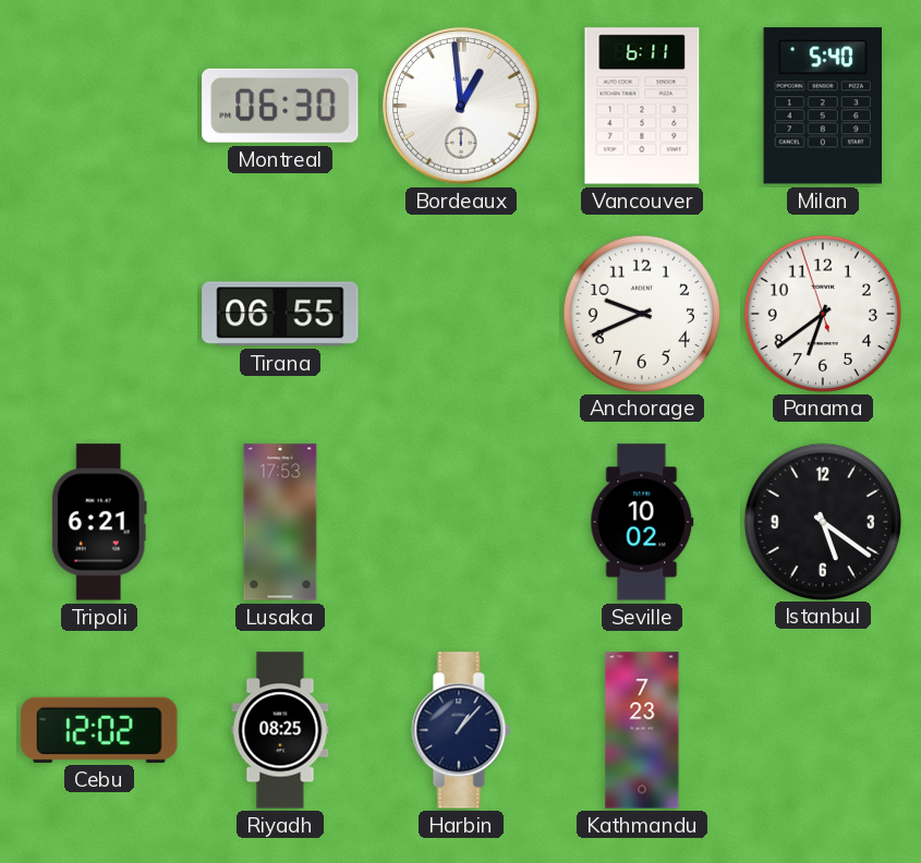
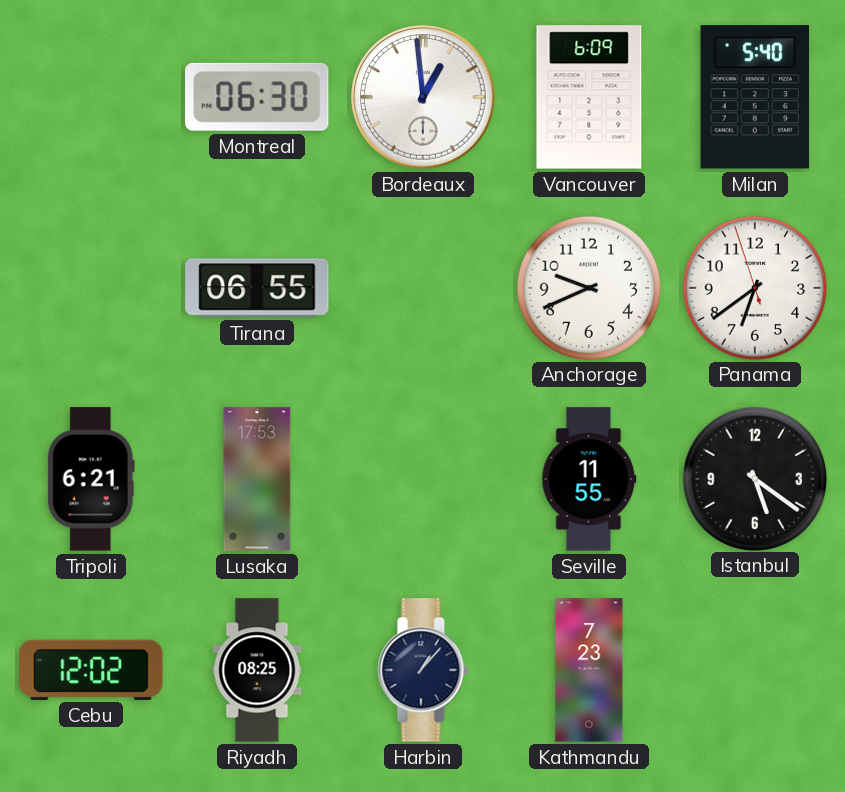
Vancouver: 6:11 -> 6:09
Seville: 10:02 -> 11:55
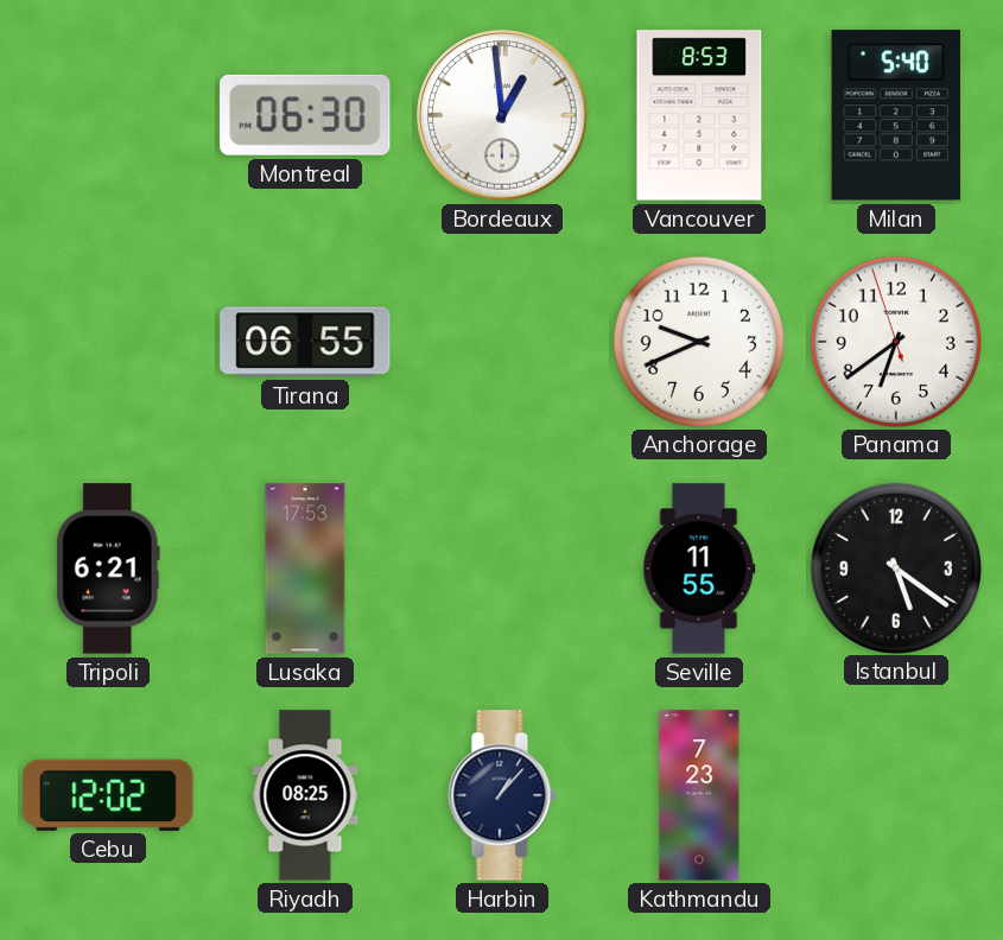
Vancouver: 6:09 -> 8:53
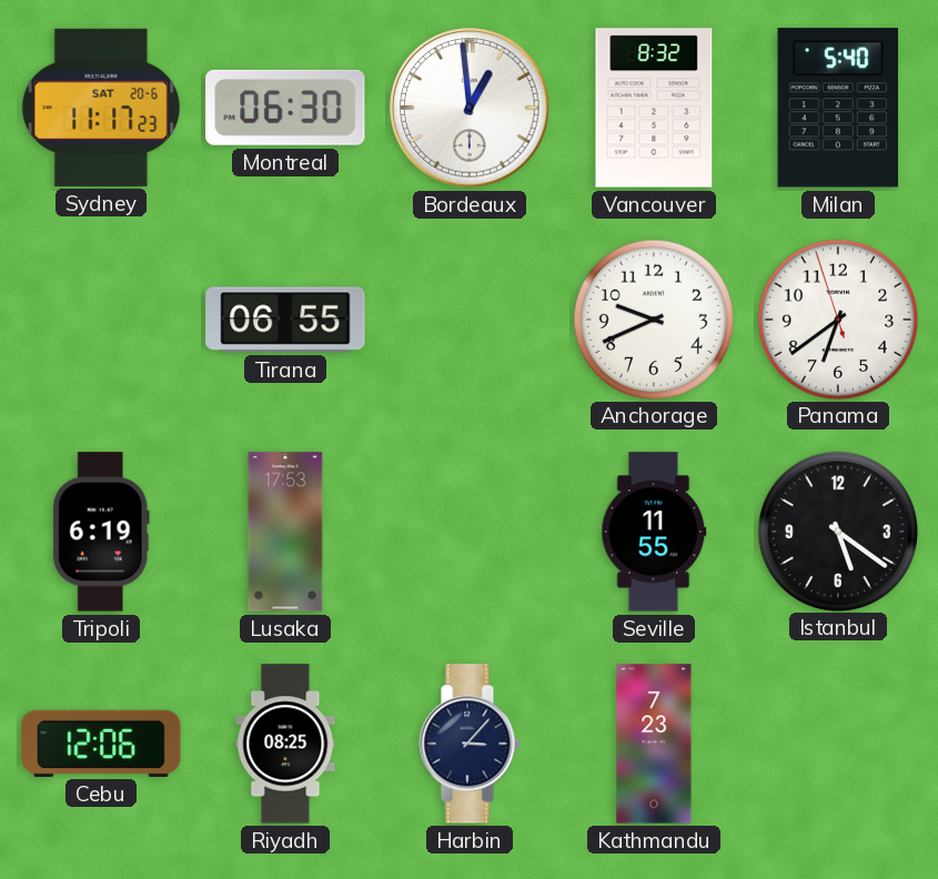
Sydney: none -> 11:17
Vancouver: 8:53 -> 8:32
Tripoli: 6:21 -> 6:19
Cebu: 12:02 -> 12:06
Harbin: 1:07 -> 3:07
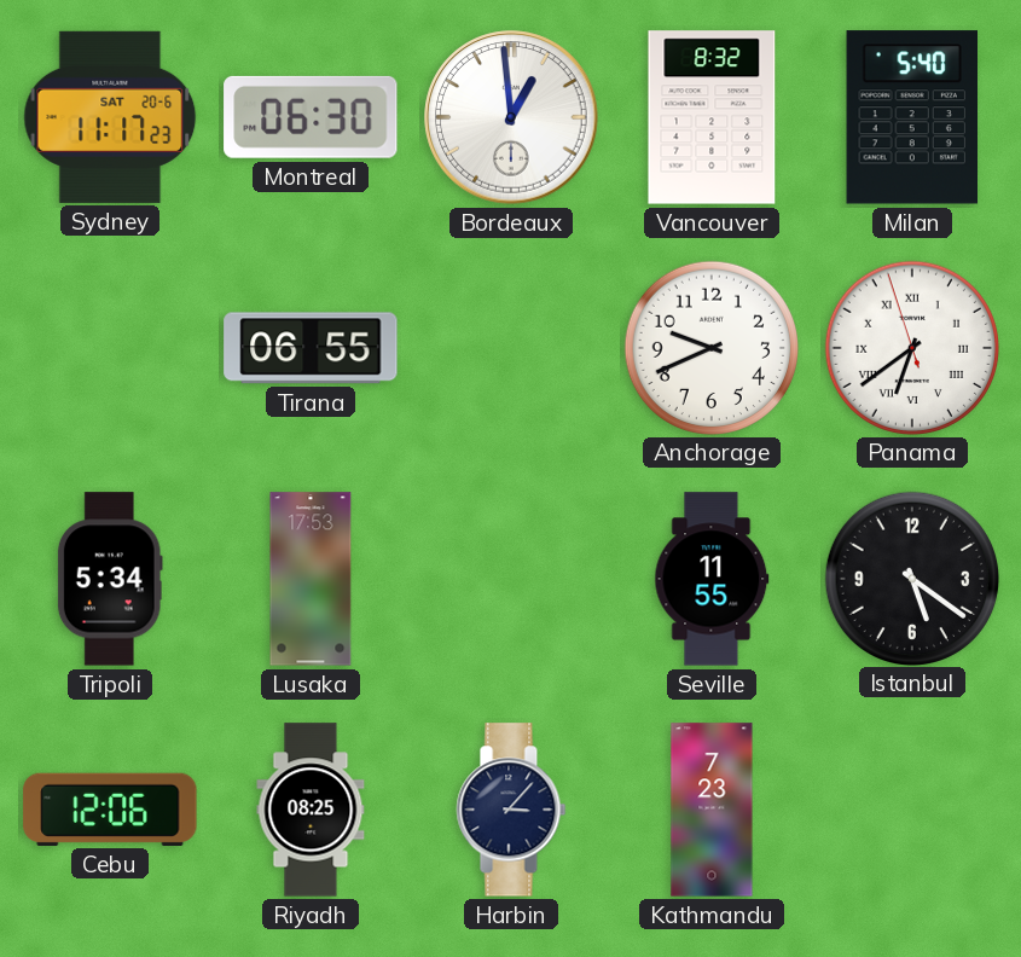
Panama numerals: Arabic -> Roman
Tripoli: 6:19 -> 5:34
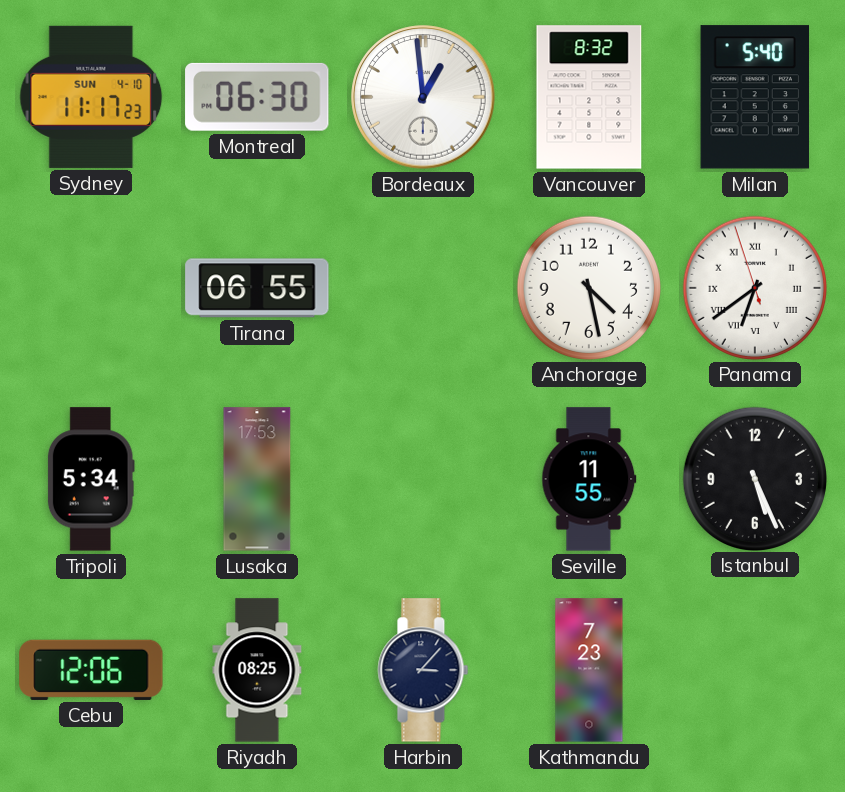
Sydney date: SAT 20-6 -> SUN 4-10
Anchorage: 9:41 -> 4:28
Istanbul: 5:21 -> 5:26
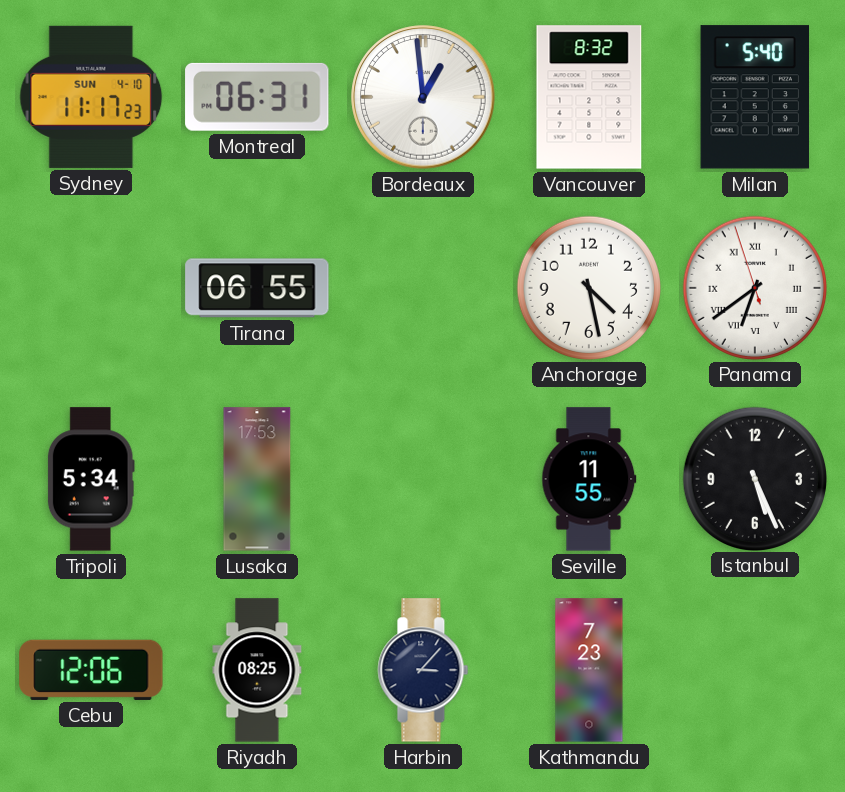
Montreal: 06:30 -> 06:31
